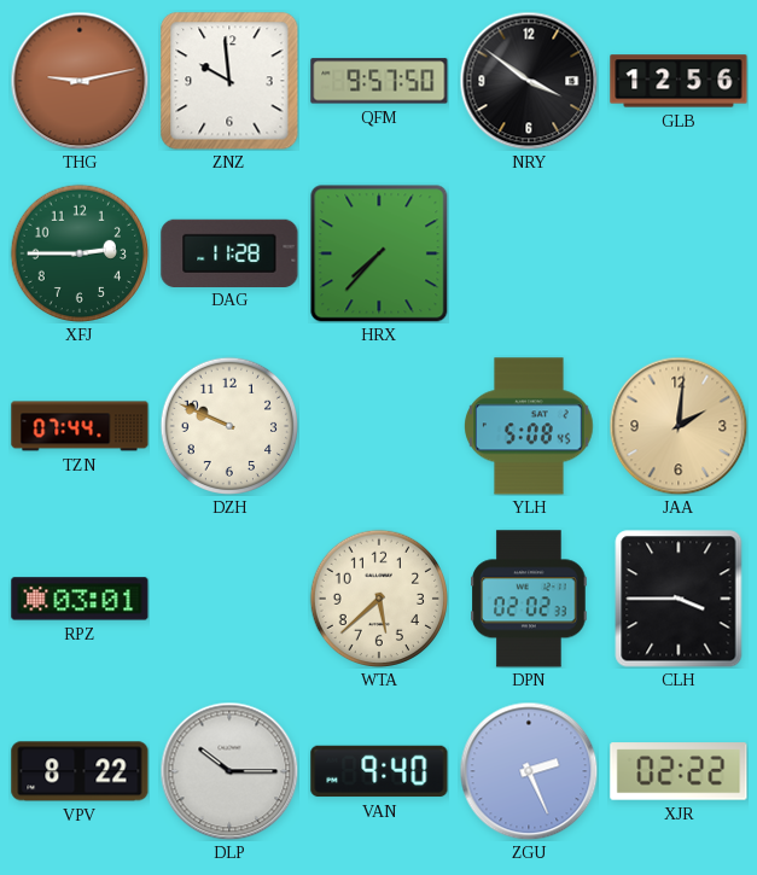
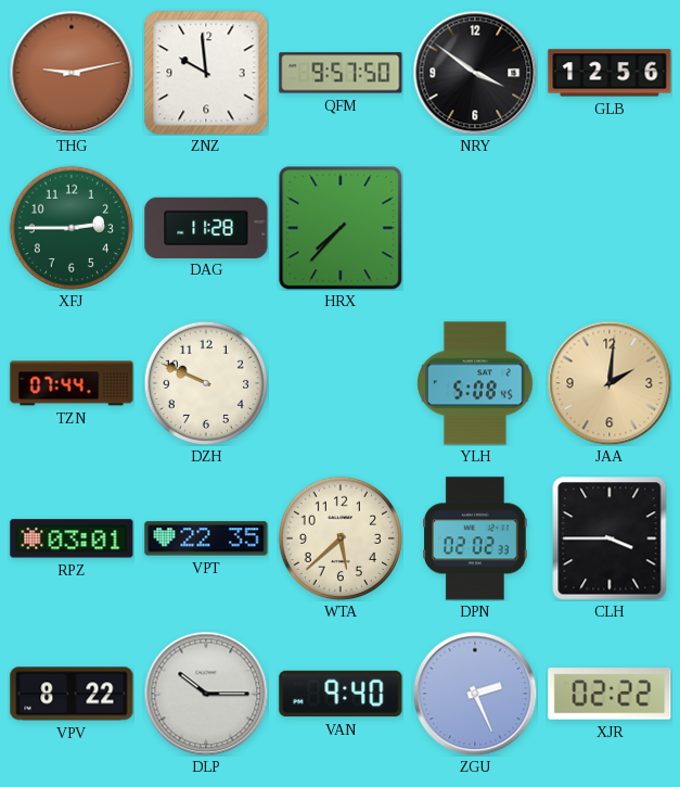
VPT: none -> 22:35
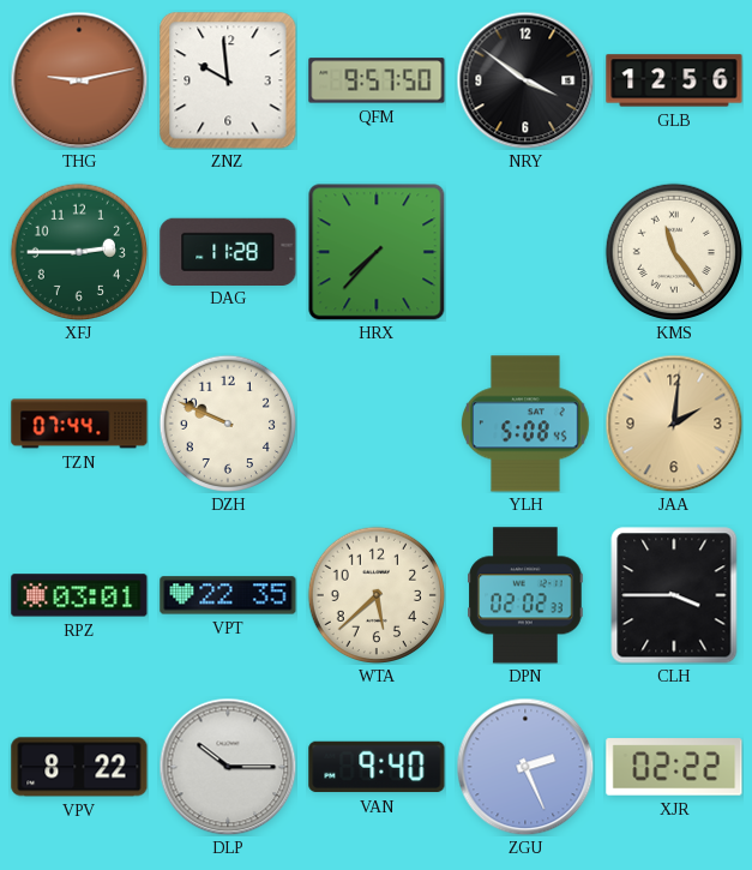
KMS: none -> 11:24
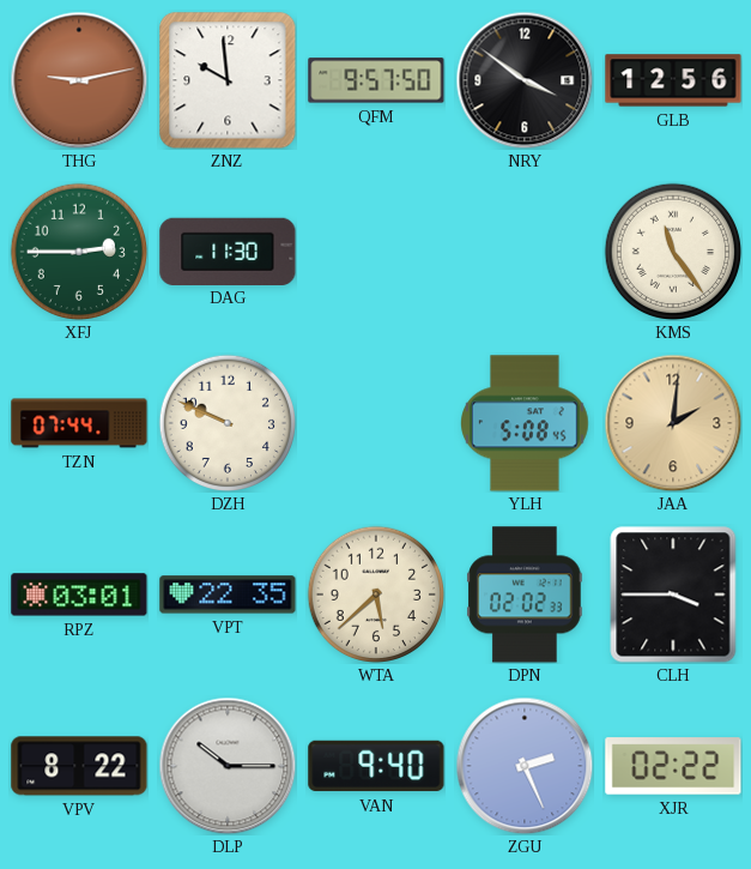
DAG: 11:28 -> 11:30
HRX: 7:37 -> none
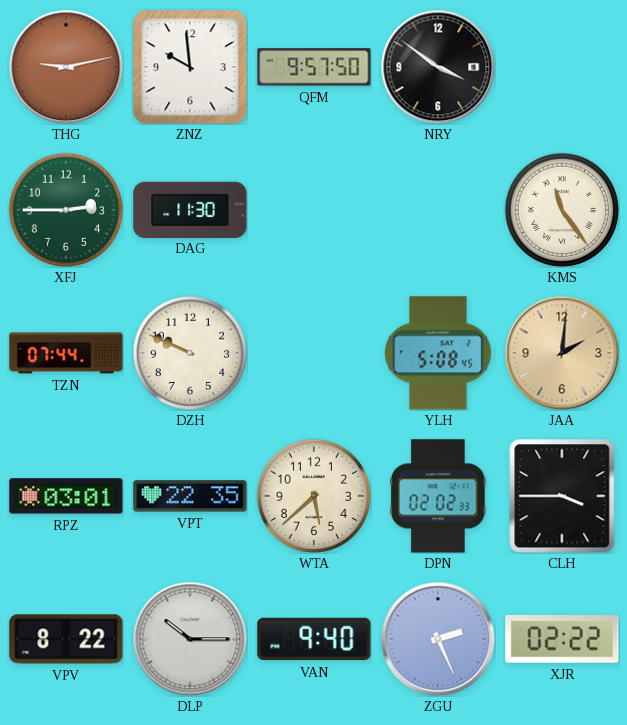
GLB: 12:56 -> none
